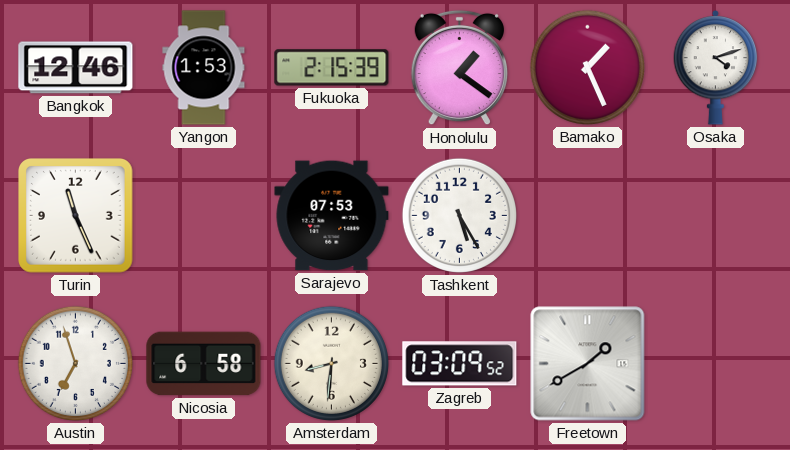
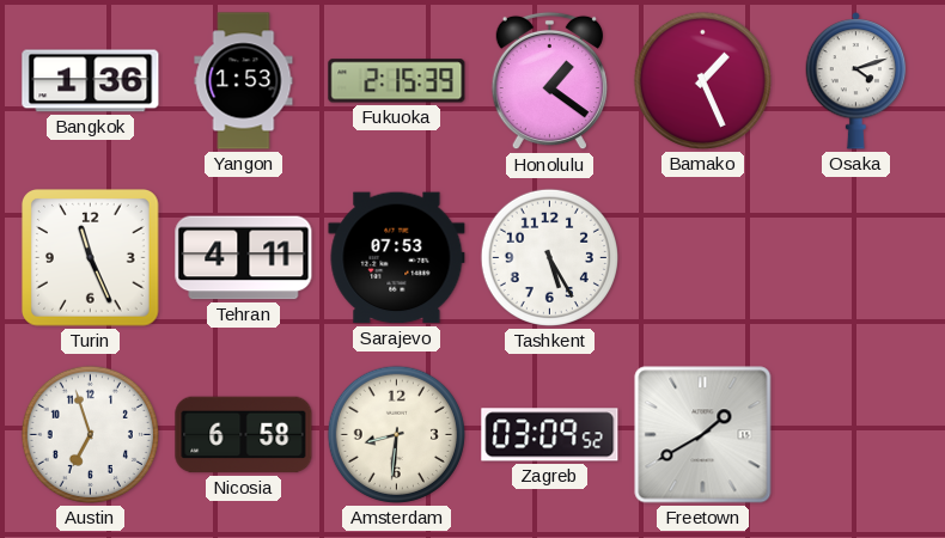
Bangkok: 12:46 -> 1:36
Tehran: none -> 4:11
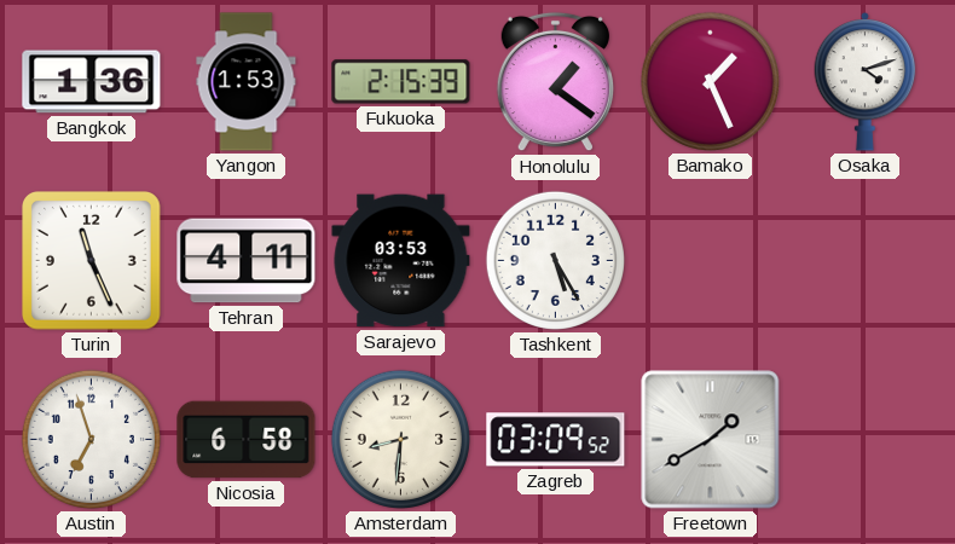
Sarajevo: 07:53 -> 03:53
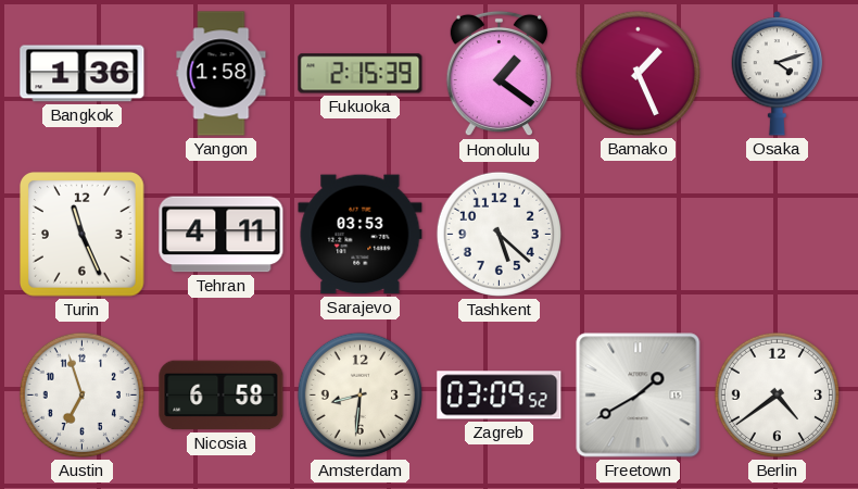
Yangon: 1:53 -> 1:58
Tashkent: 5:25 -> 5:22
Berlin: none -> 4:39
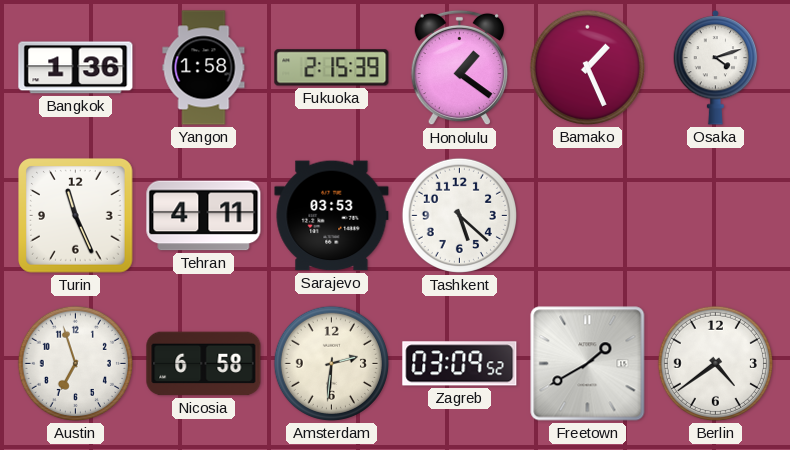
Amsterdam: 8:31 -> 2:31
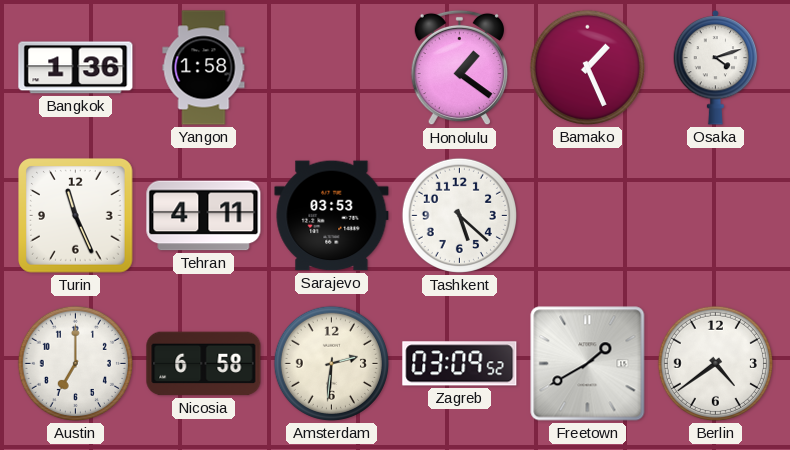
Fukuoka: 2:15 -> none
Austin: 6:57 -> 7:00
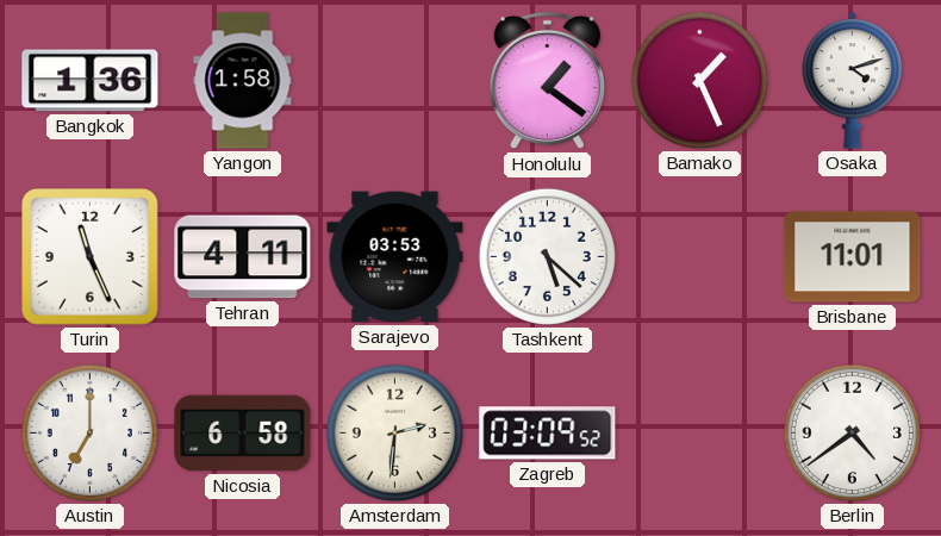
Brisbane: none -> 11:01
Freetown: 1:40 -> none
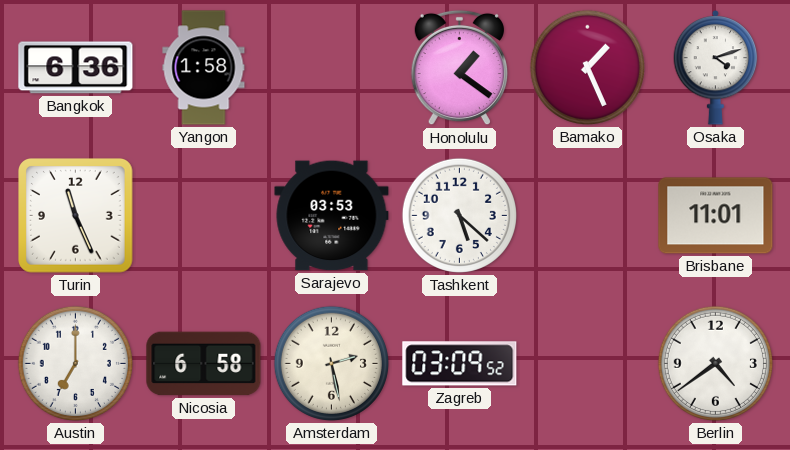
Bangkok: 1:36 -> 6:36
Tehran: 4:11 -> none
Amsterdam: 2:31 -> 2:28
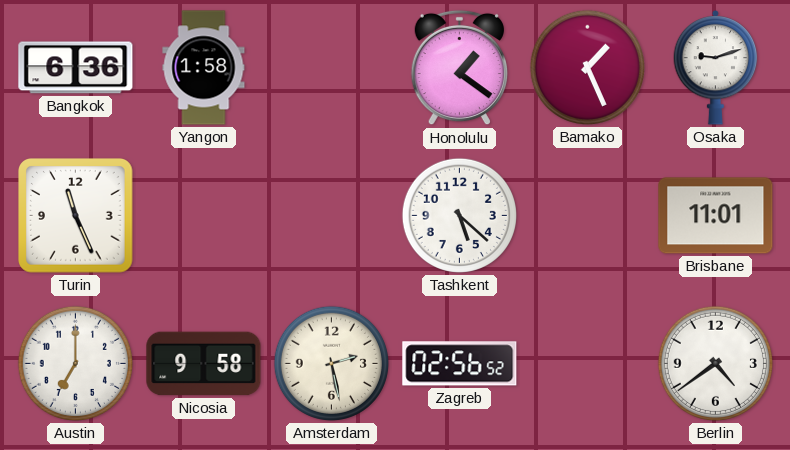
Osaka: 4:12 -> 9:12
Sarajevo: 03:53 -> none
Nicosia: 6:58 -> 9:58
Zagreb: 03:09 -> 02:56
